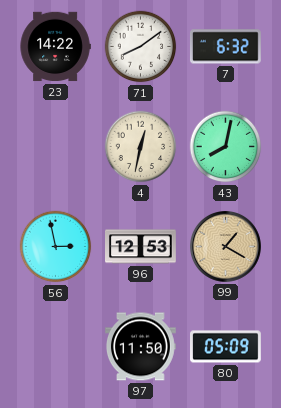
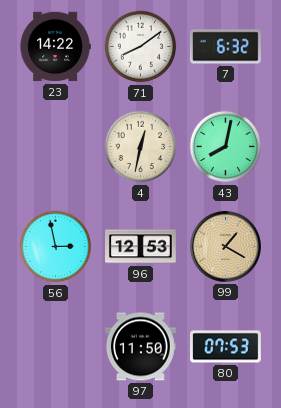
80: 05:09 -> 07:53
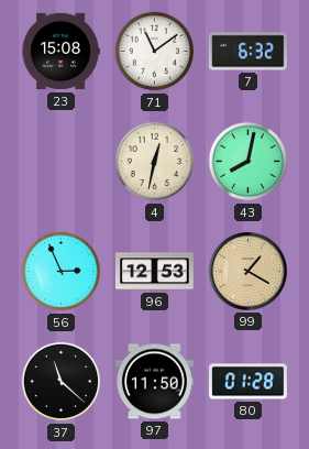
23: 14:22 -> 15:08
71: 8:09 -> 11:09
56: 2:58 -> 2:56
37: none -> 11:22
80: 07:53 -> 01:28
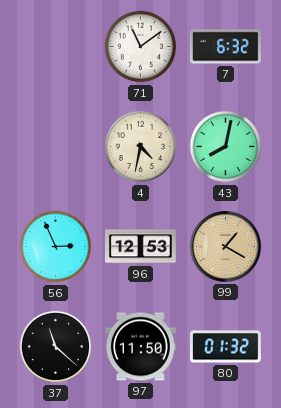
23: 15:08 -> none
4: 12:32 -> 4:32
80: 01:28 -> 01:32
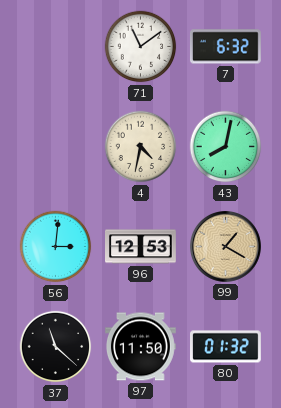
56: 2:56 -> 3:01
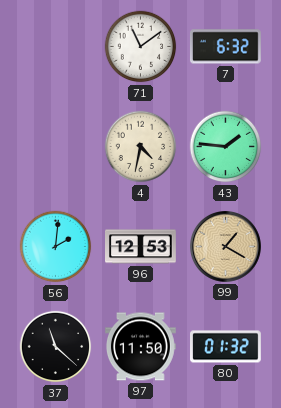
43: 8:02 -> 1:46
56: 3:01 -> 2:01
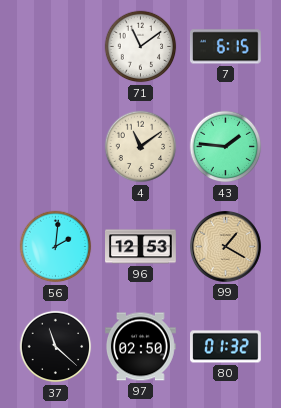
7: 6:32 -> 6:15
4: 4:32 -> 11:09
97: 11:50 -> 02:50
